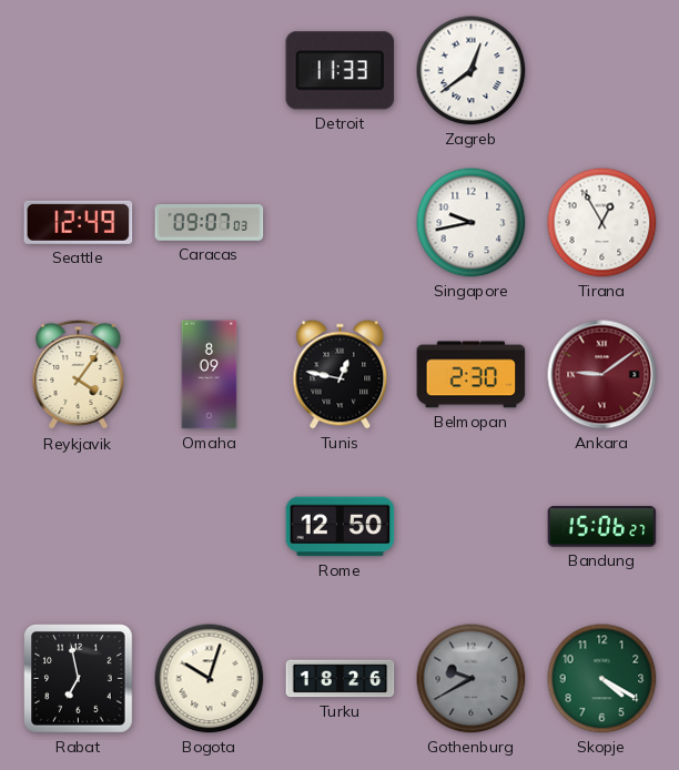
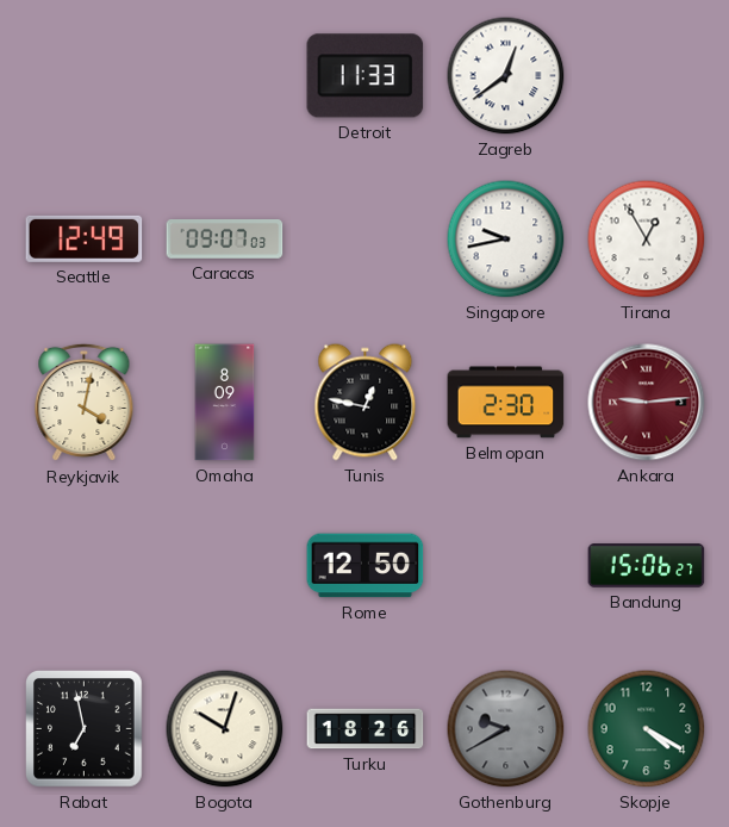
Reykjavik: 4:06 -> 4:02
Ankara: 9:09 -> 9:14
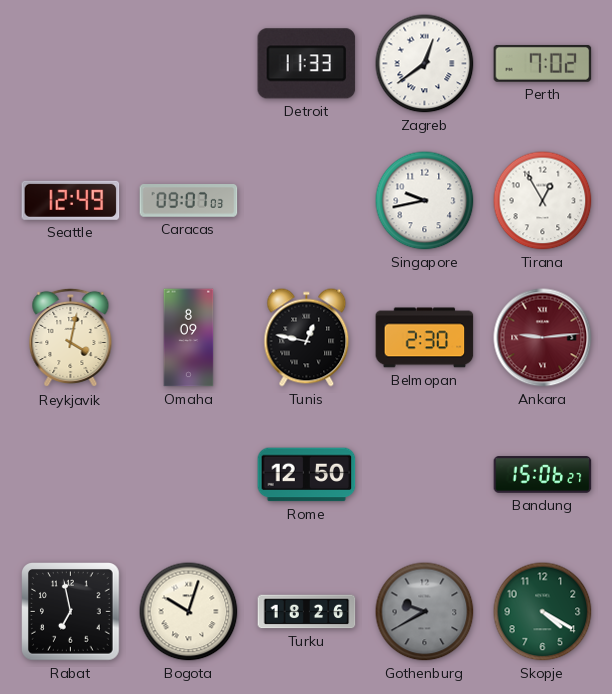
Perth: none -> 7:02
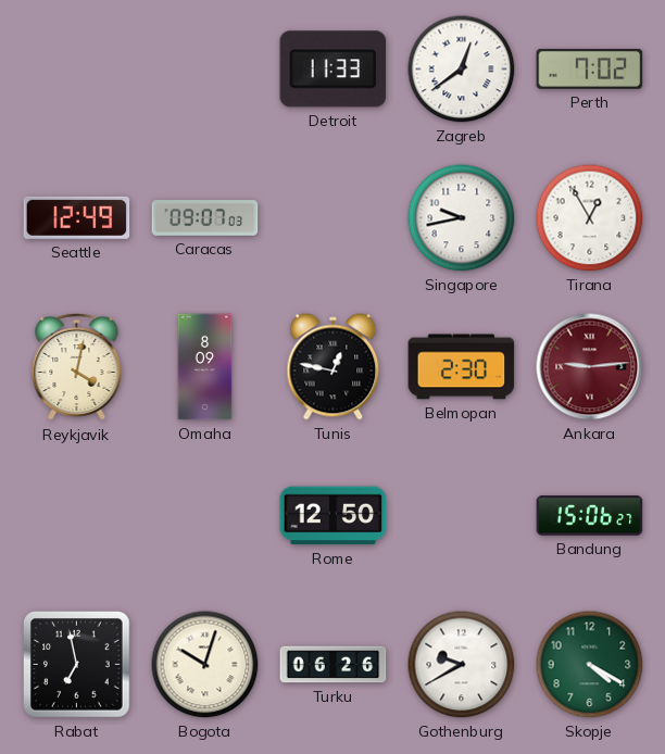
Turku: 18:26 -> 06:26
Gothenburg dial: grey -> white
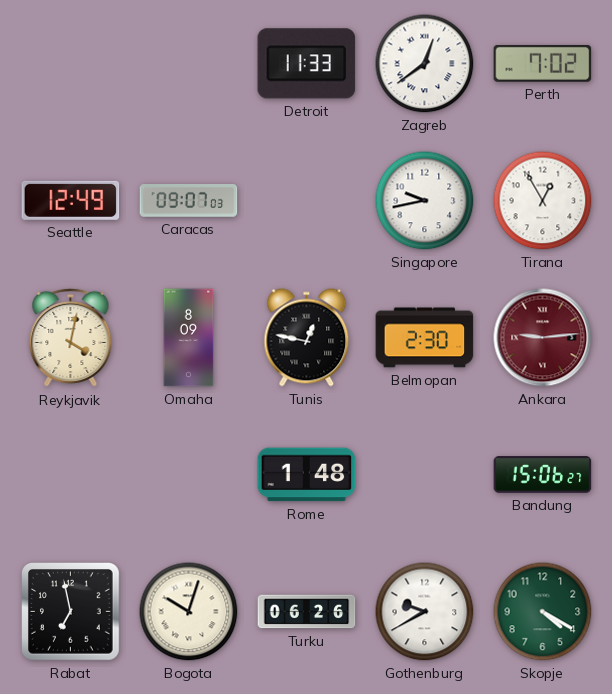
Rome: 12:50 -> 1:48
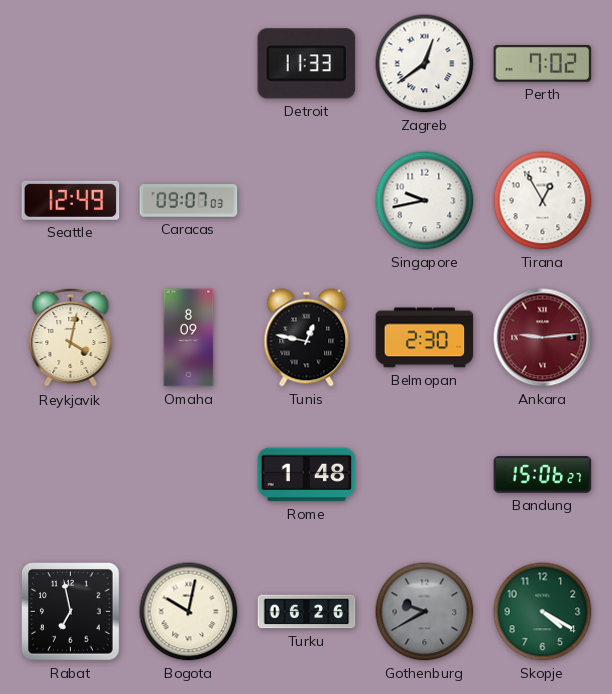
Bogota: 10:03 -> 10:02
Gothenburg dial: white -> grey
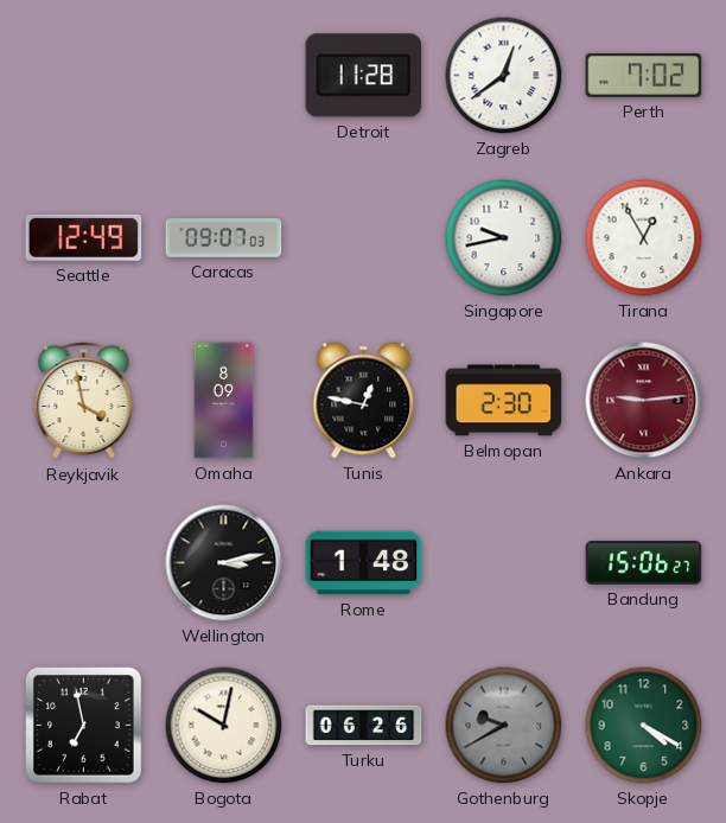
Detroit: 11:33 -> 11:28
Reykjavik: 4:02 -> 3:58
Wellington: none -> 3:13
